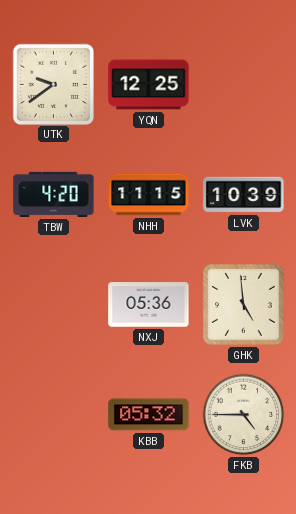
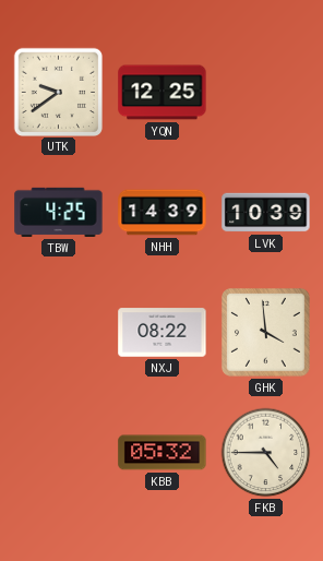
TBW: 4:20 -> 4:25
NHH: 11:15 -> 14:39
NXJ: 05:36 -> 08:22
GHK: 4:59 -> 3:59
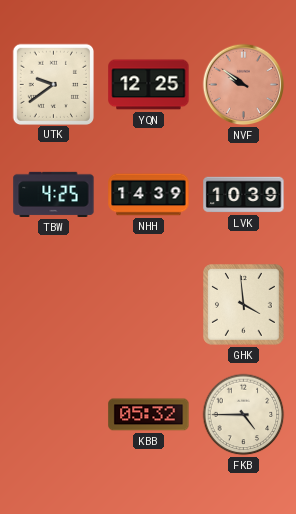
NVF: none -> 9:51
NXJ: 08:22 -> none
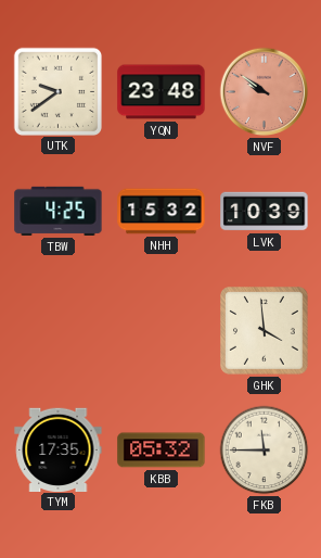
YQN: 12:25 -> 23:48
NHH: 14:39 -> 15:32
TYM: none -> 17:35
FKB: 4:45 -> 11:45
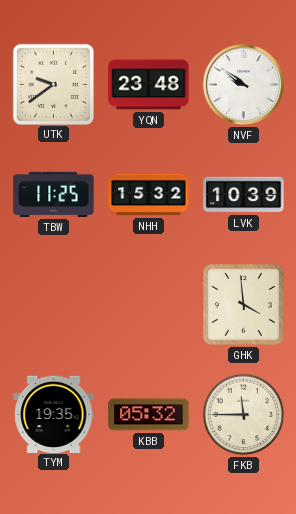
NVF dial: salmon -> white
TBW: 4:25 -> 11:25
TYM: 17:35 -> 19:35
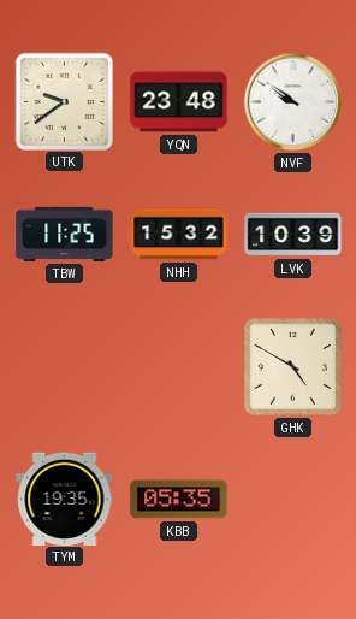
GHK: 3:59 -> 4:50
KBB: 05:32 -> 05:35
FKB: 11:45 -> none
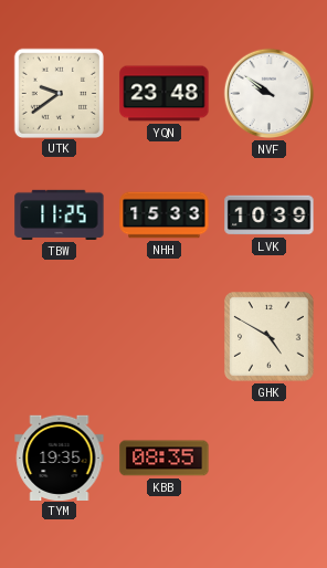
NHH: 15:32 -> 15:33
KBB: 05:35 -> 08:35
